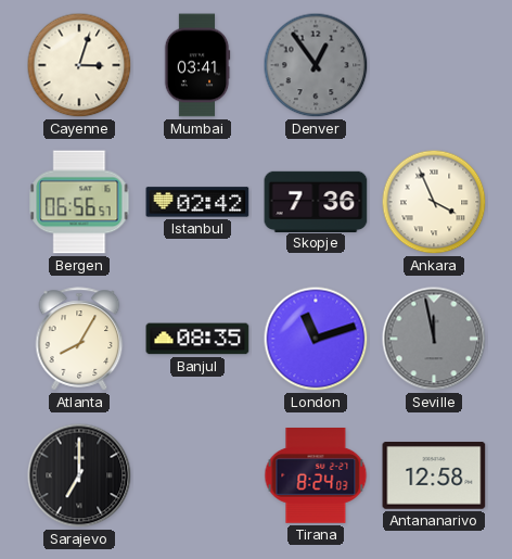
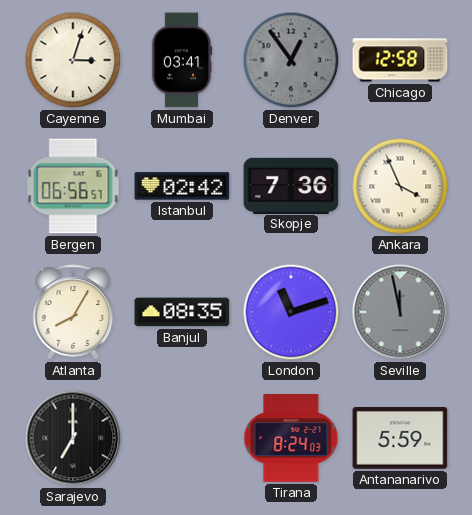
Chicago: none -> 12:58
Antananarivo: 12:58 -> 5:59
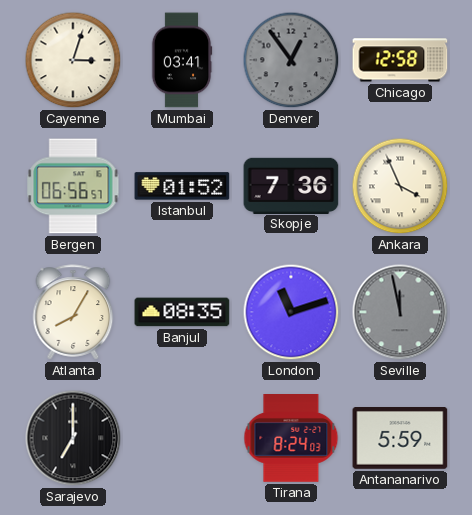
Istanbul: 02:42 -> 01:52
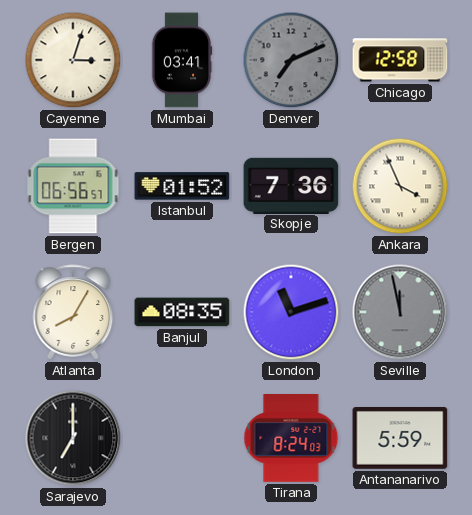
Denver: 12:54 -> 7:11
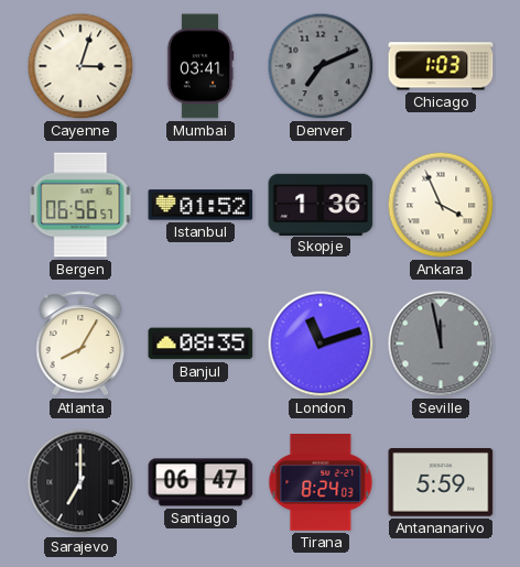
Chicago: 12:58 -> 1:03
Skopje: 7:36 -> 1:36
Santiago: none -> 06:47
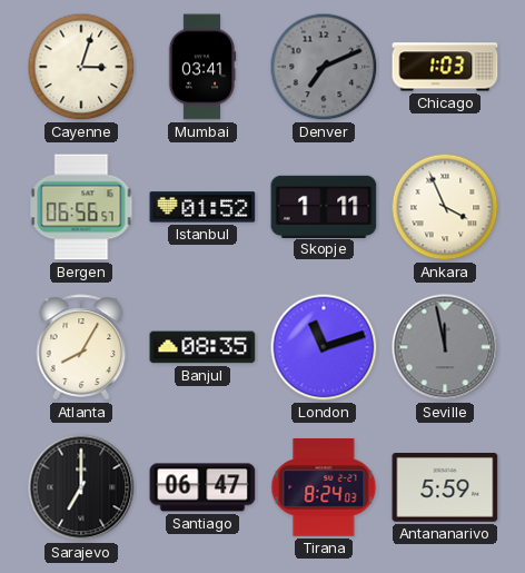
Skopje: 1:36 -> 1:11
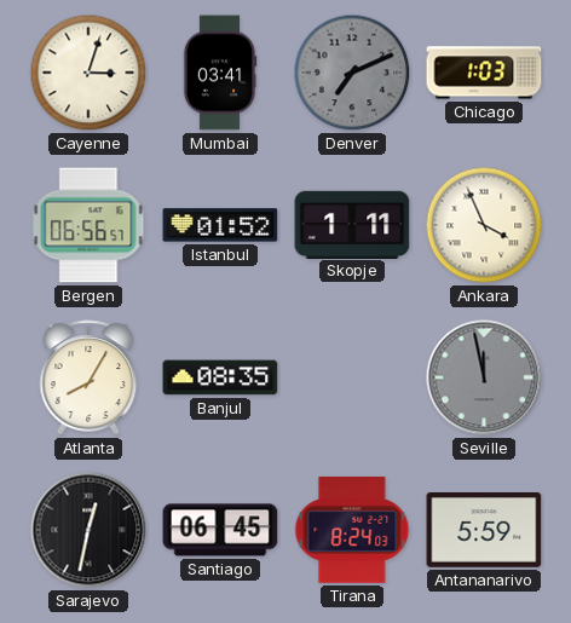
London: 11:12 -> none
Sarajevo: 7:00 -> 12:32
Santiago: 06:47 -> 06:45
